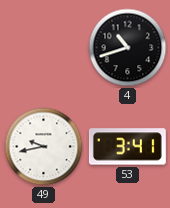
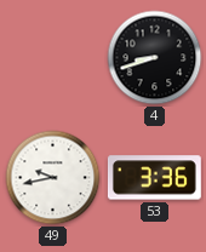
4: 10:42 -> 8:42
53: 3:41 -> 3:36
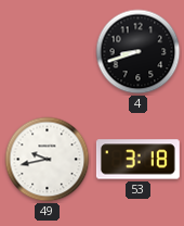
53: 3:36 -> 3:18
